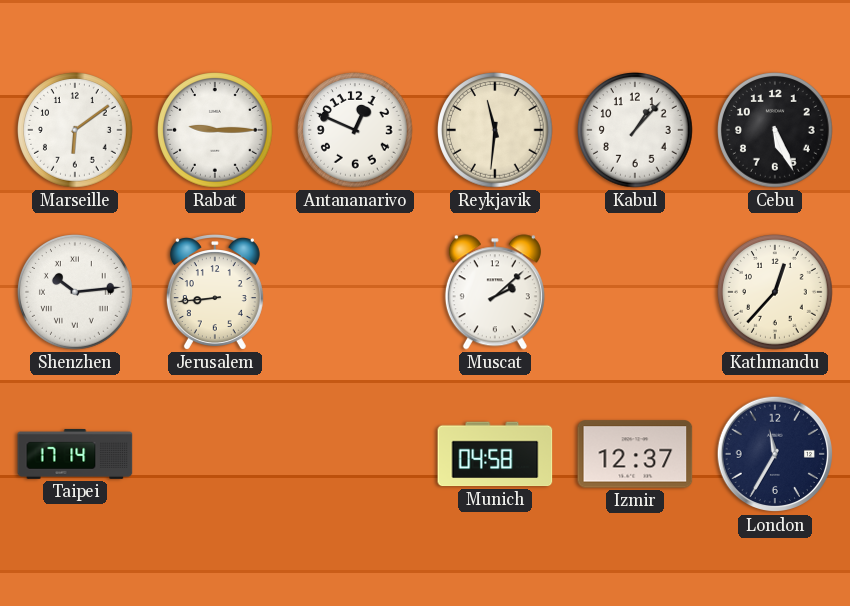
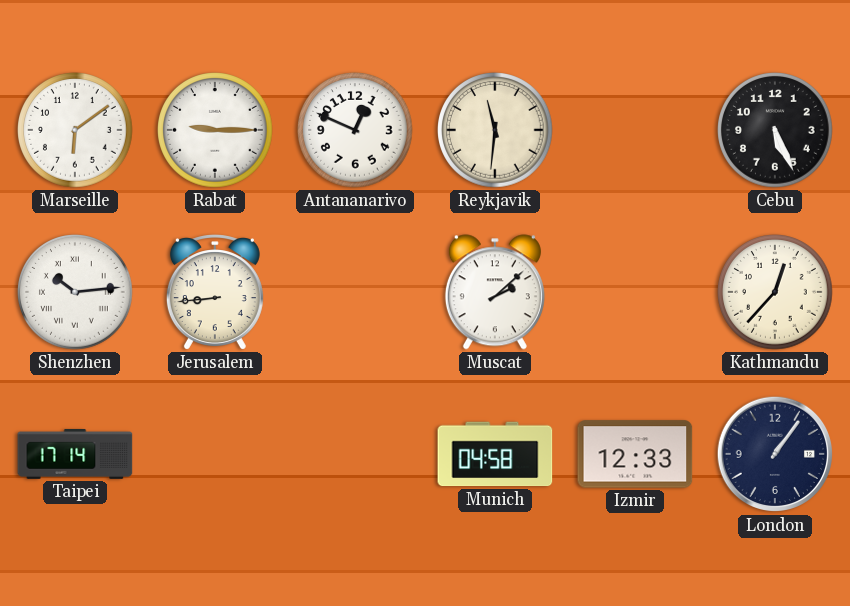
Kabul: 1:07 -> none
Izmir: 12:37 -> 12:33
London: 11:35 -> 1:06
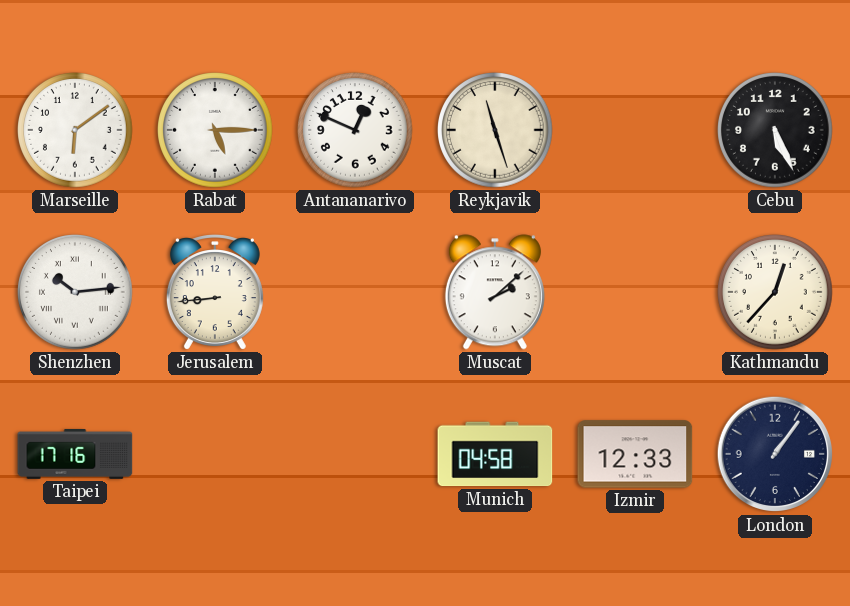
Rabat: 9:15 -> 5:15
Reykjavik: 11:31 -> 11:27
Taipei: 17:14 -> 17:16
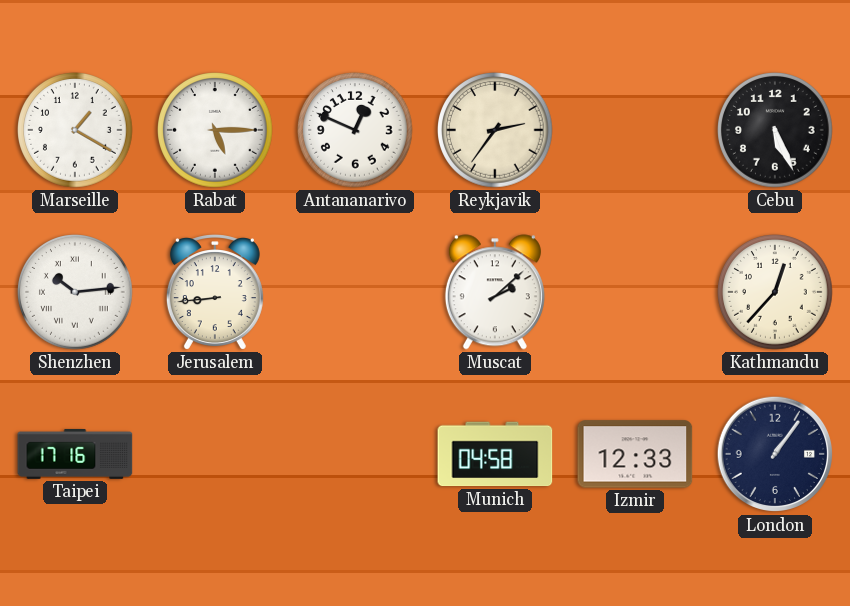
Marseille: 6:09 -> 1:20
Reykjavik: 11:27 -> 2:36
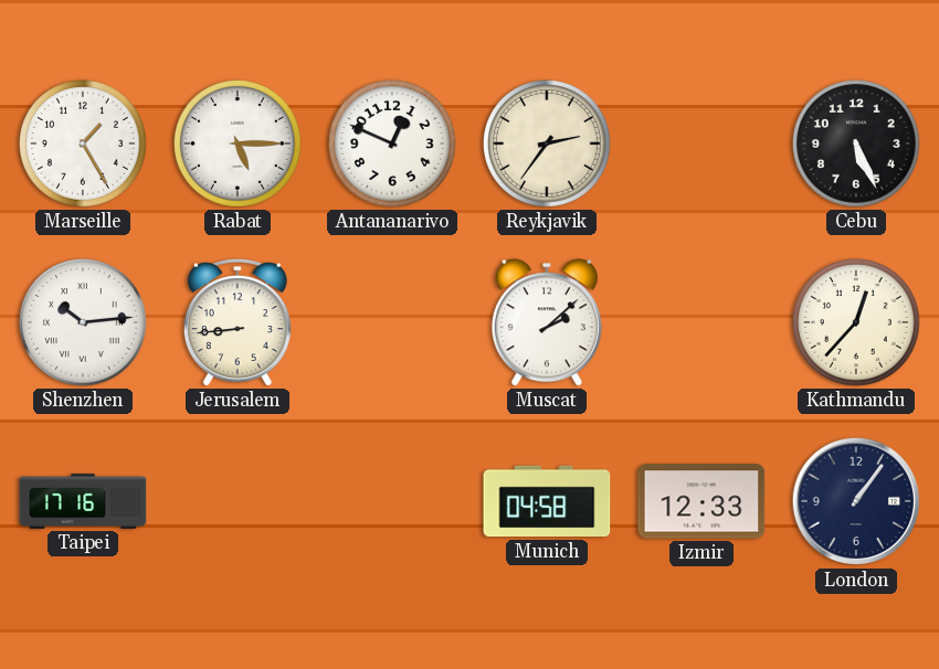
Marseille: 1:20 -> 1:25
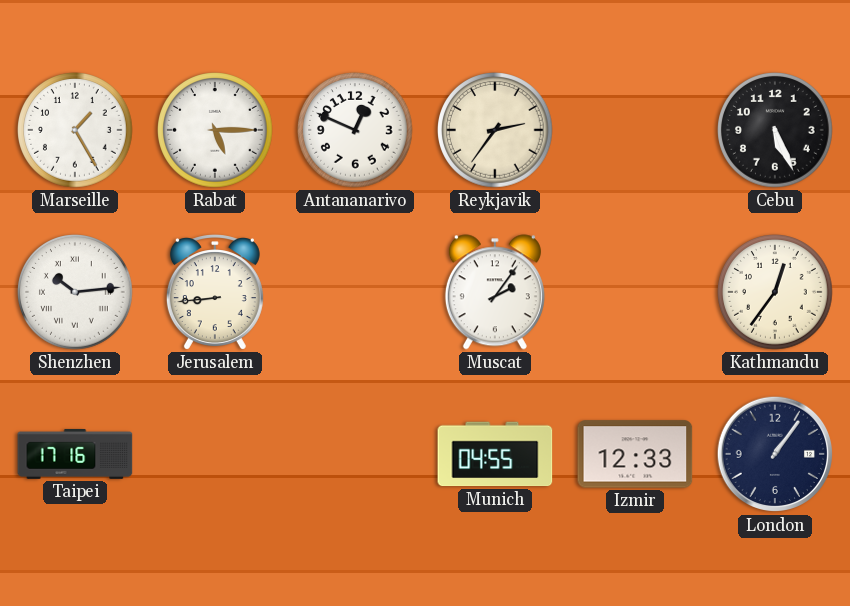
Muscat: 2:08 -> 2:06
Kathmandu: 12:37 -> 12:36
Munich: 04:58 -> 04:55
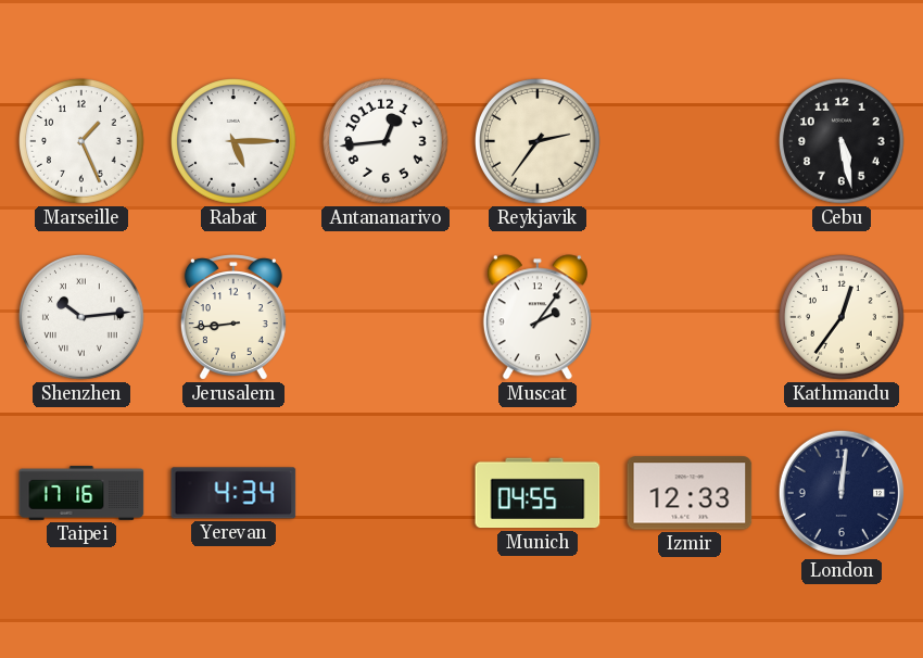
Marseille: 1:25 -> 1:26
Antananarivo: 12:49 -> 12:44
Cebu: 5:26 -> 5:28
Yerevan: none -> 4:34
London: 1:06 -> 12:01
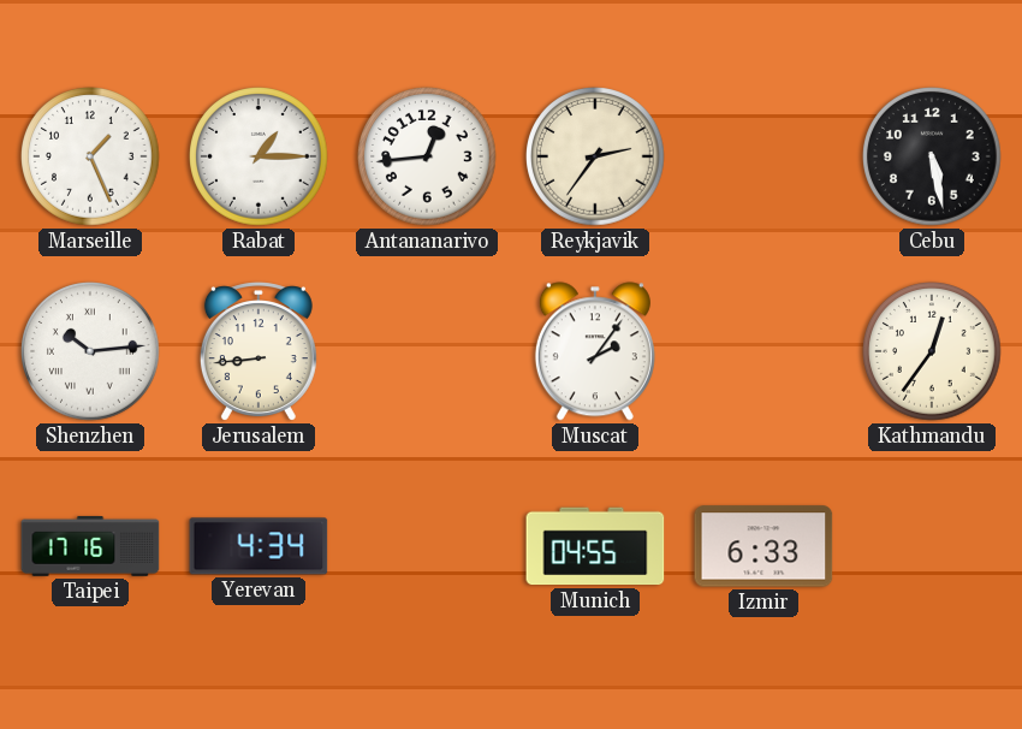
Rabat: 5:15 -> 1:15
Izmir: 12:33 -> 6:33
London: 12:01 -> none
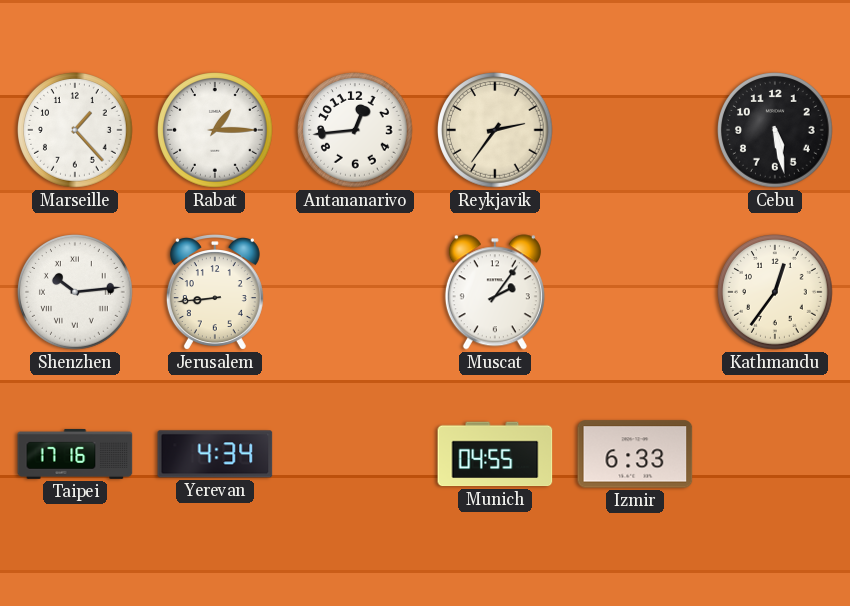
Marseille: 1:26 -> 1:23
